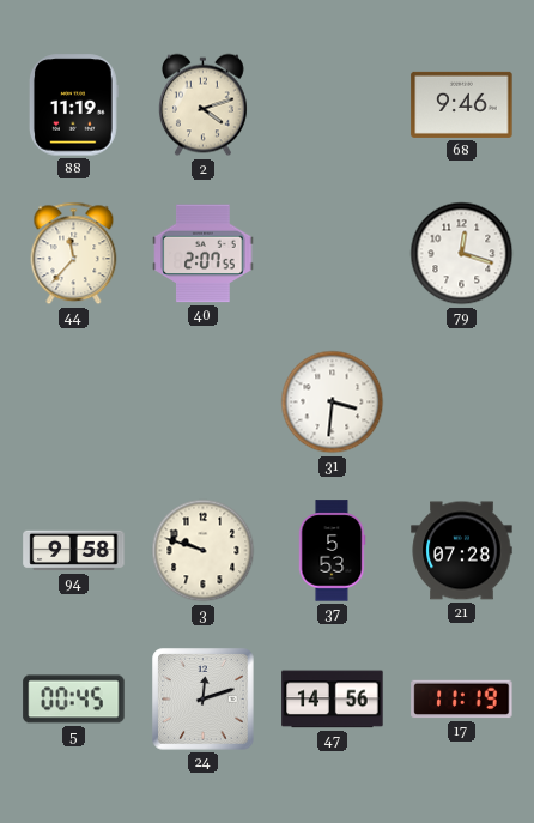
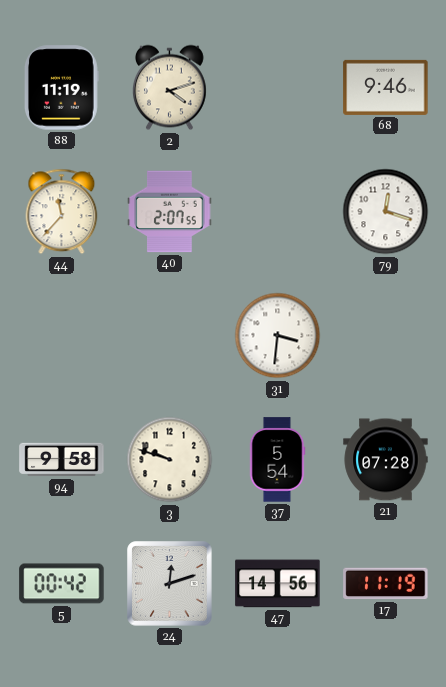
37: 5:53 -> 5:54
5: 00:45 -> 00:42
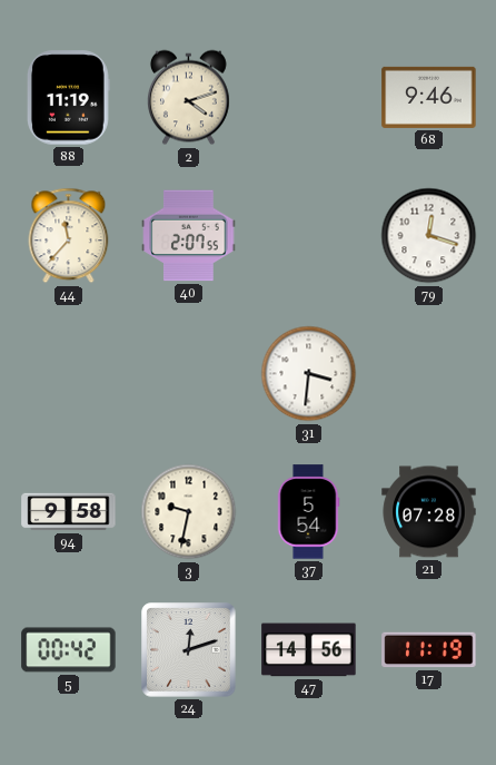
3: 9:48 -> 9:32
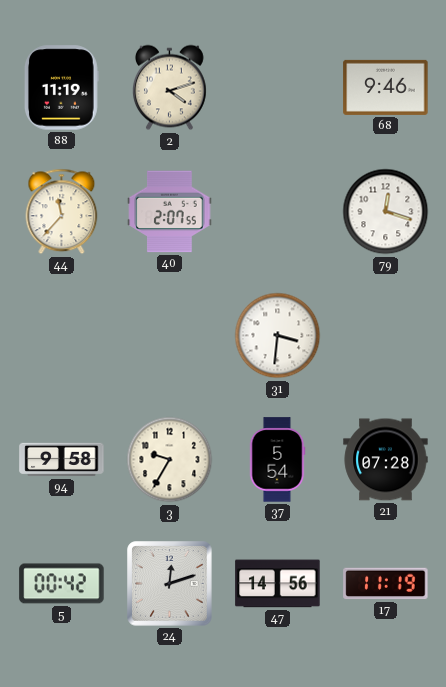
3: 9:32 -> 9:35
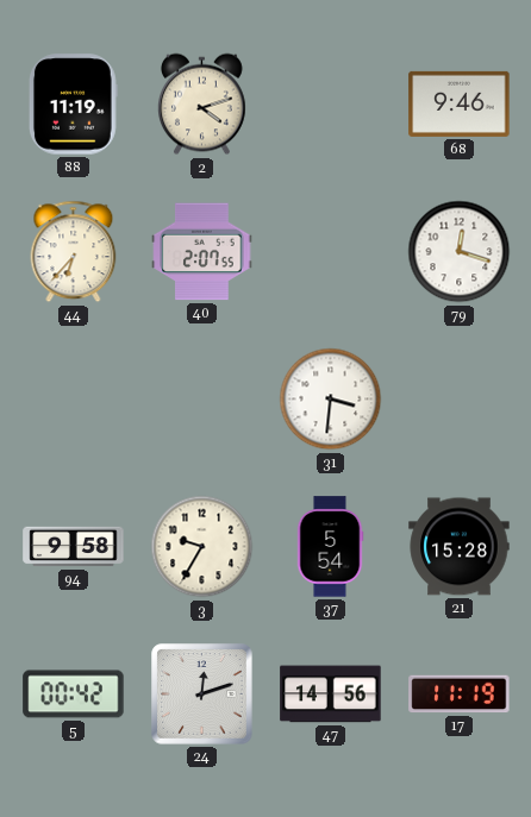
44: 11:37 -> 6:37
21: 07:28 -> 15:28
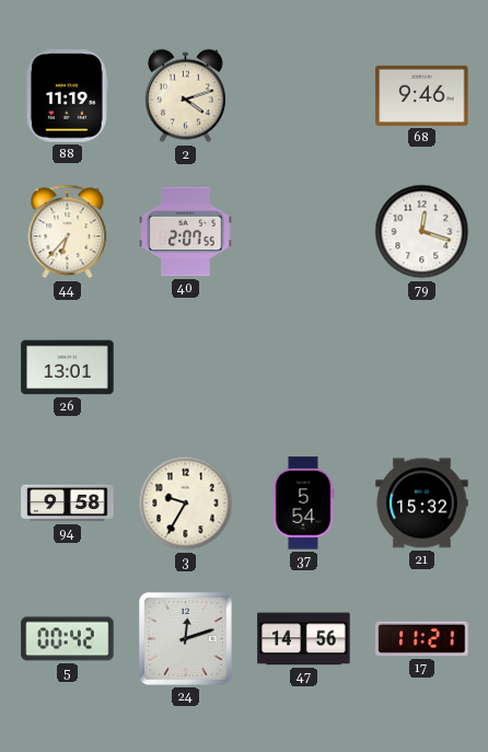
26: none -> 13:01
31: 3:31 -> none
21: 15:28 -> 15:32
17: 11:19 -> 11:21
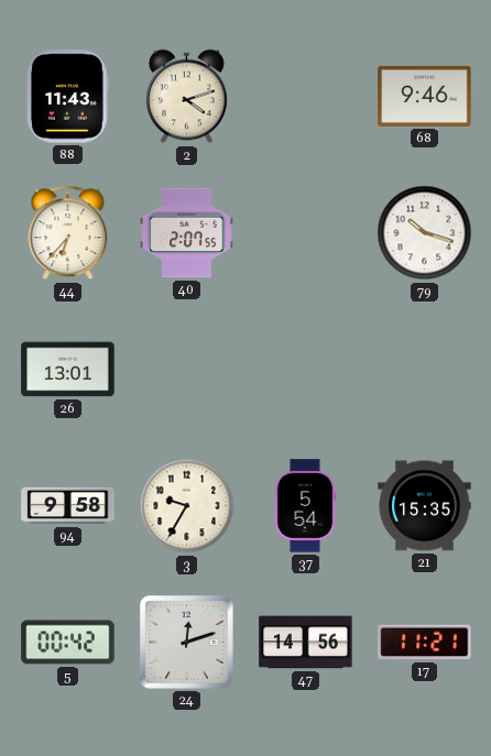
88: 11:19 -> 11:43
79: 12:18 -> 10:18
21: 15:32 -> 15:35
